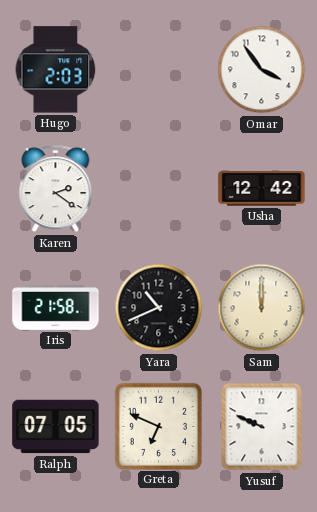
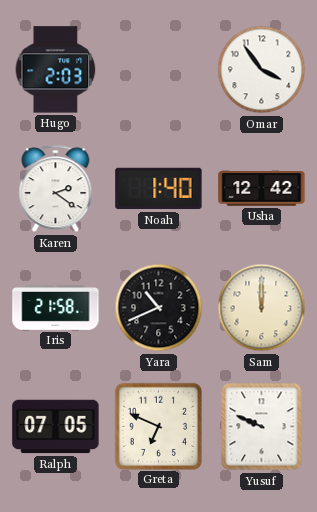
Noah: none -> 1:40
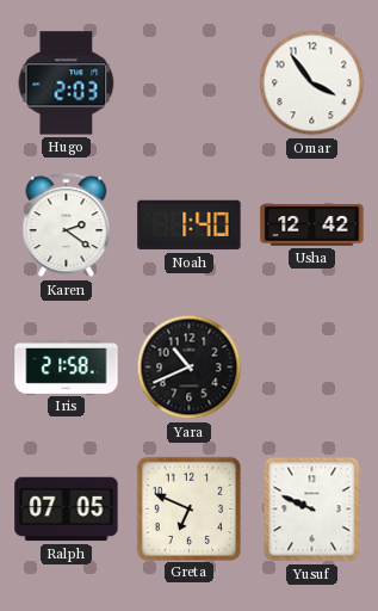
Sam: 12:00 -> none
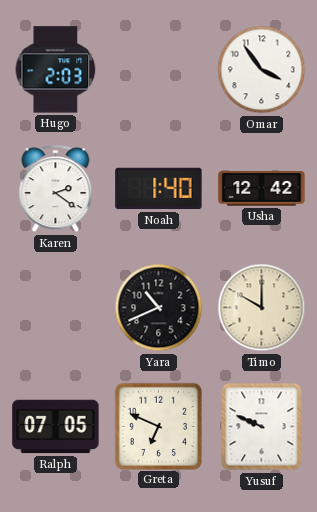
Iris: 21:58 -> none
Timo: none -> 10:00
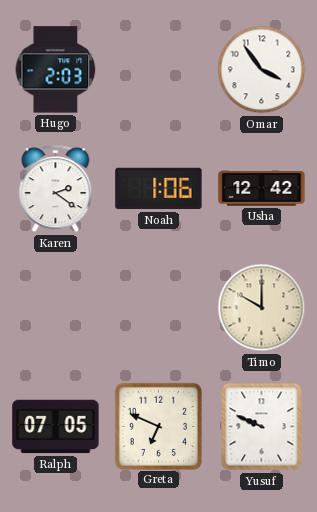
Noah: 1:40 -> 1:06
Yara: 10:41 -> none
